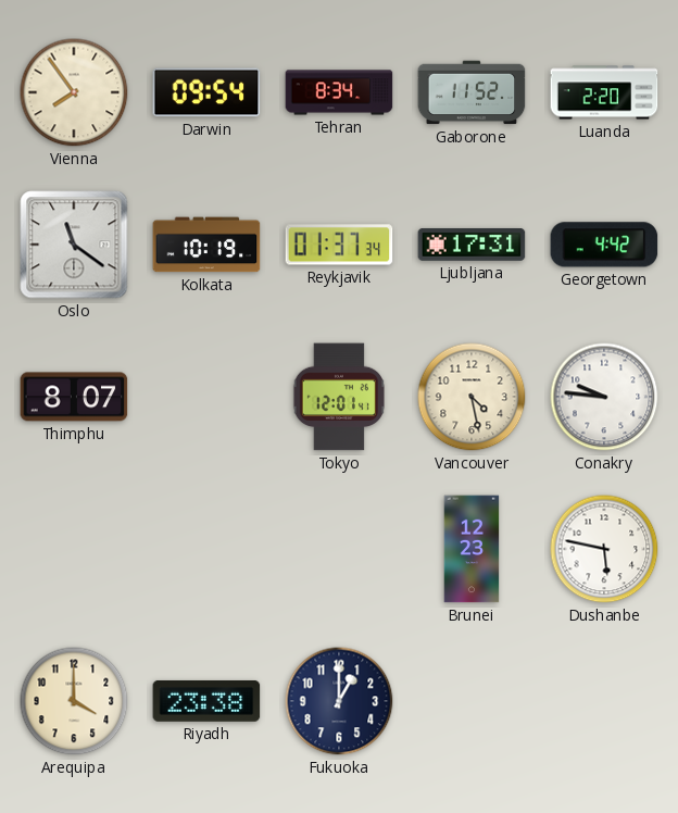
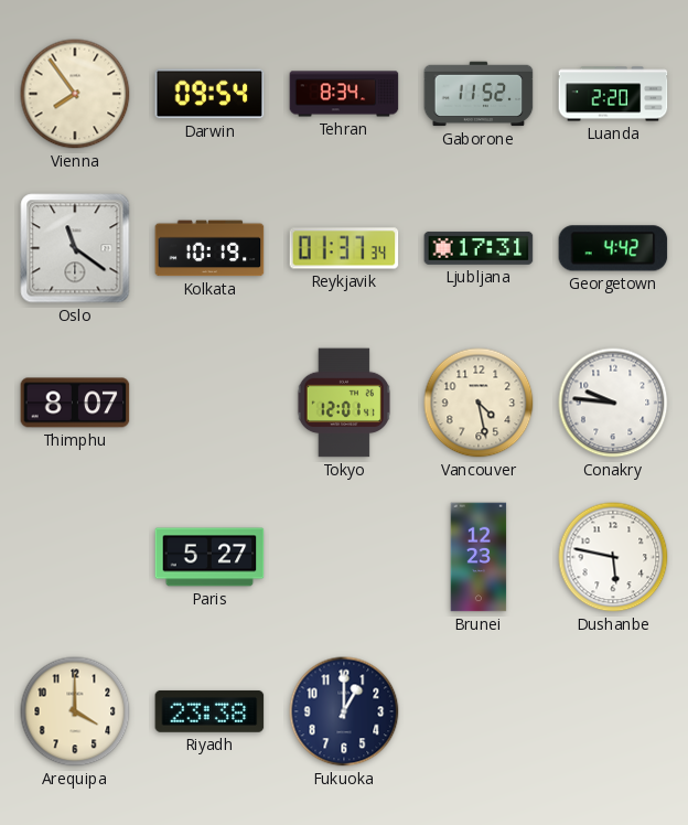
Paris: none -> 5:27
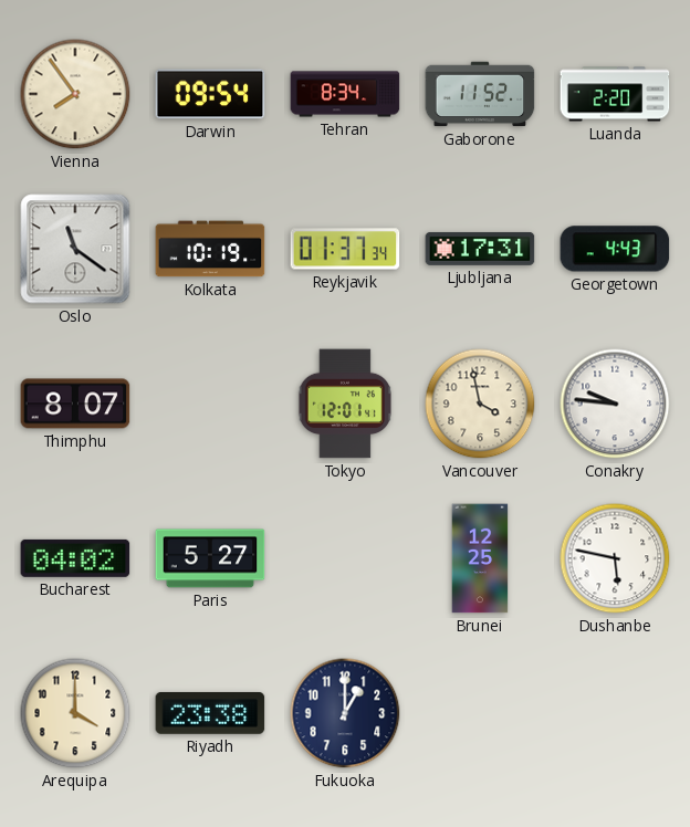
Georgetown: 4:42 -> 4:43
Vancouver: 4:28 -> 3:58
Bucharest: none -> 04:02
Brunei: 12:23 -> 12:25
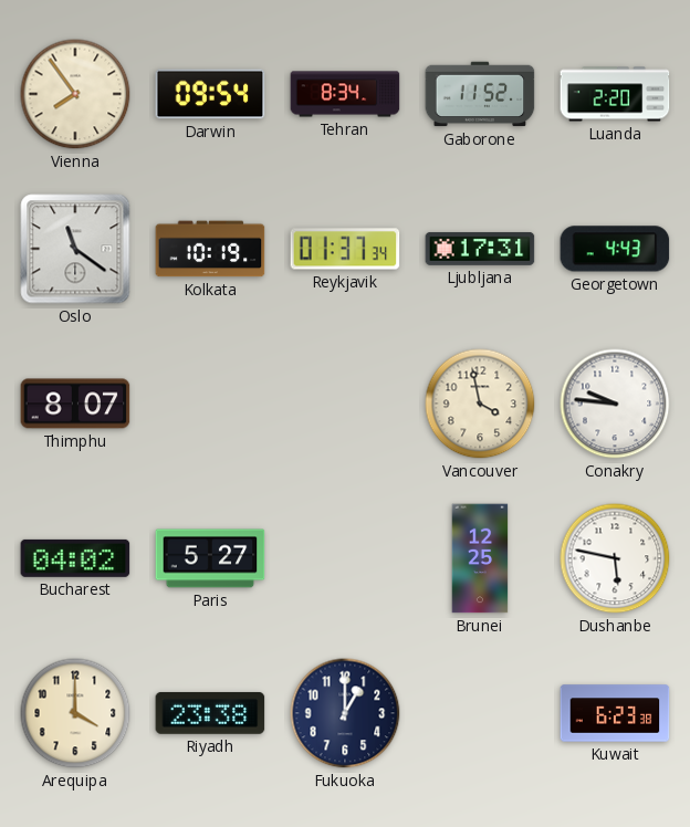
Tokyo: 12:01 -> none
Kuwait: none -> 6:23
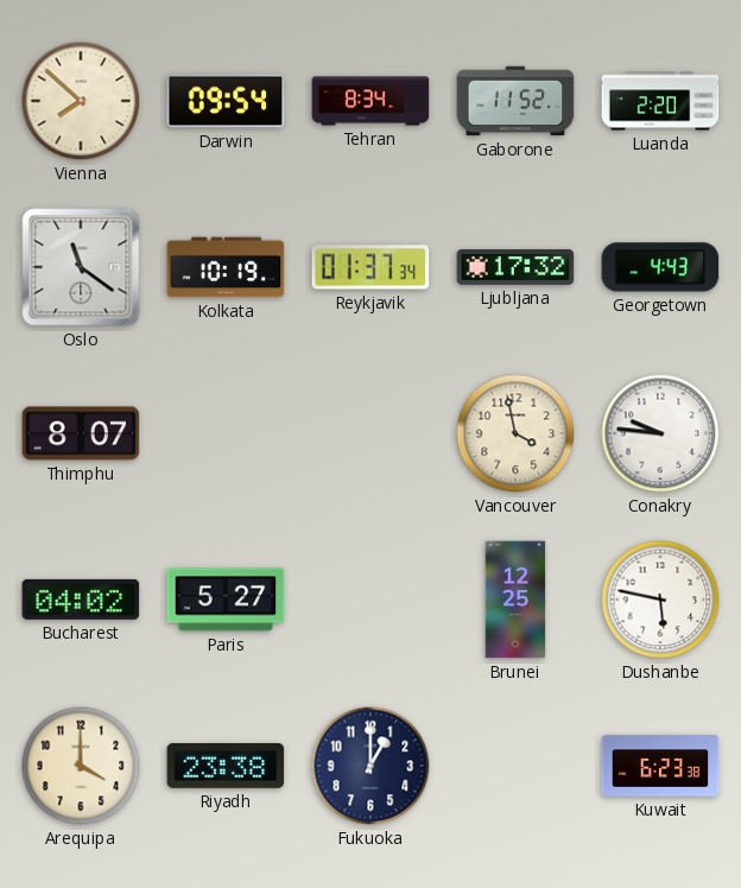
Vienna: 7:54 -> 7:52
Ljubljana: 17:31 -> 17:32
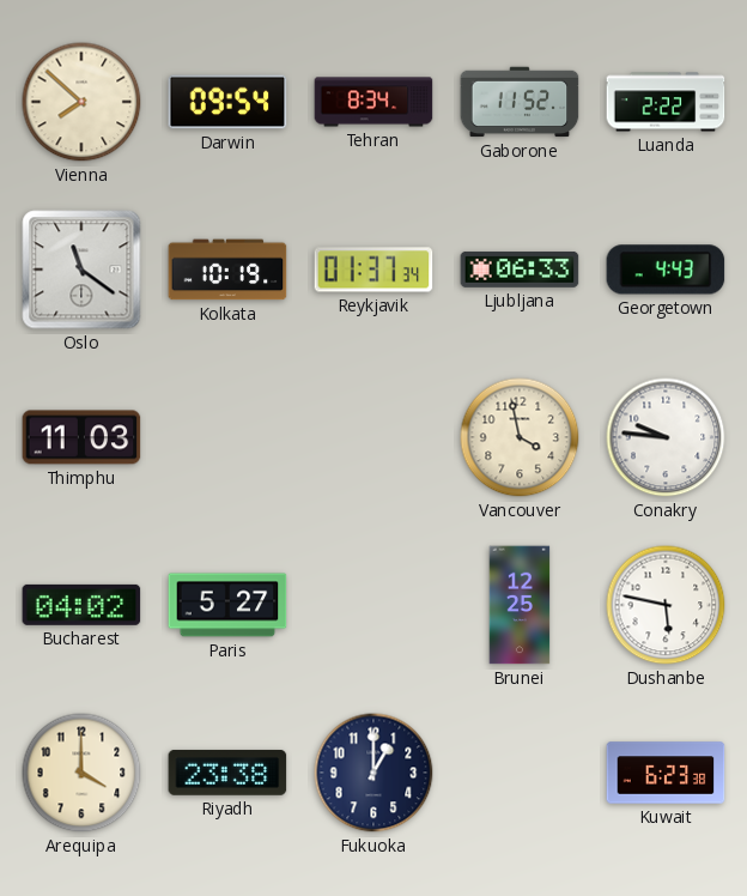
Luanda: 2:20 -> 2:22
Ljubljana: 17:32 -> 06:33
Thimphu: 8:07 -> 11:03
